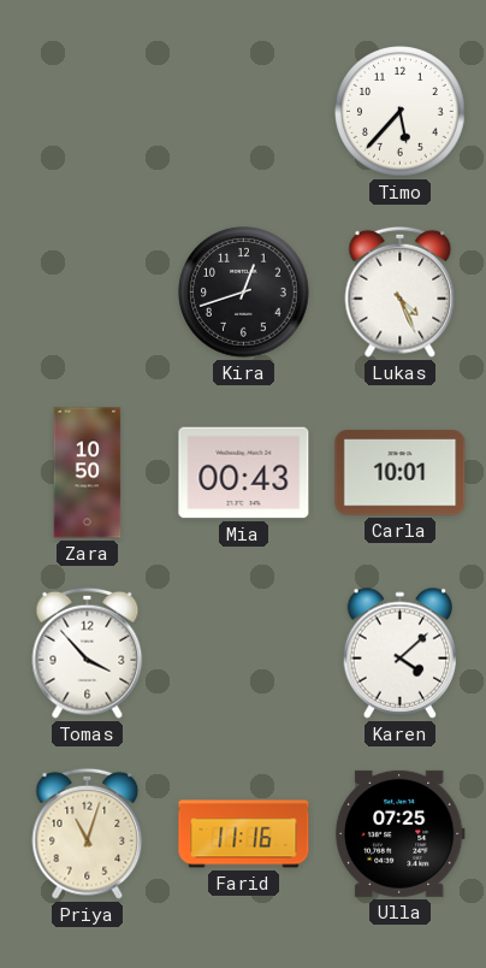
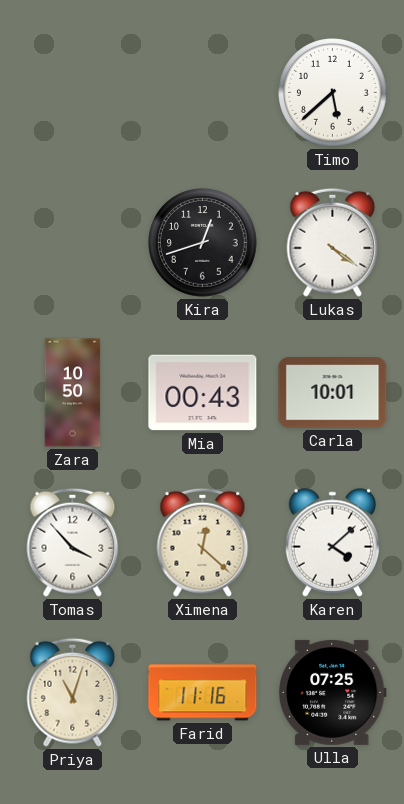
Timo: 5:37 -> 5:38
Lukas: 4:26 -> 4:21
Ximena: none -> 12:22
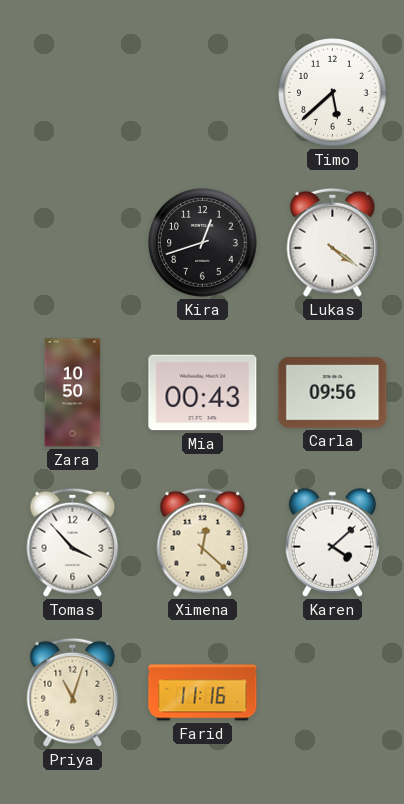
Carla: 10:01 -> 09:56
Ulla: 07:25 -> none
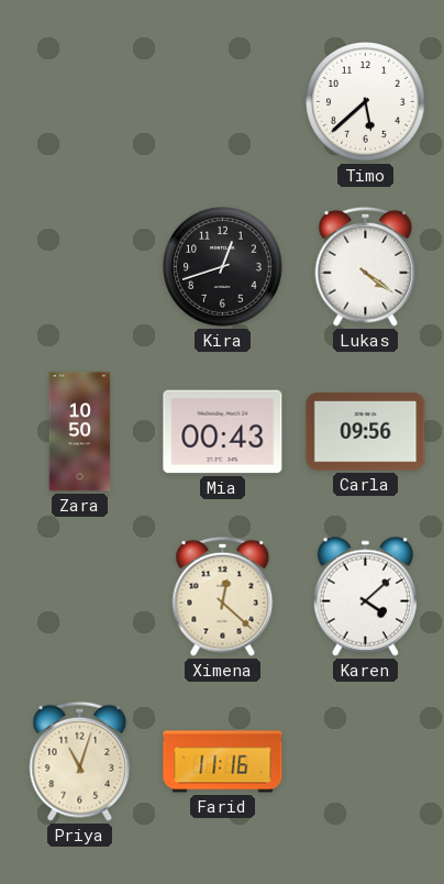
Tomas: 3:53 -> none
